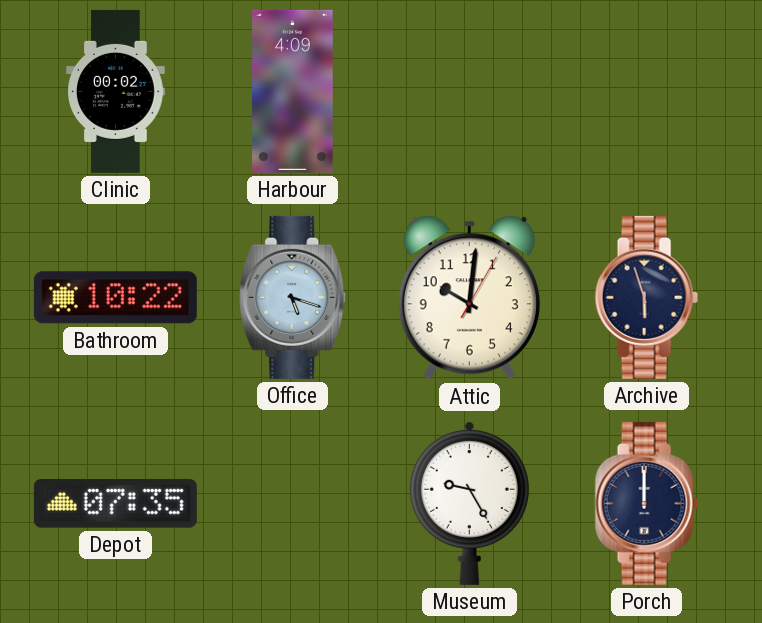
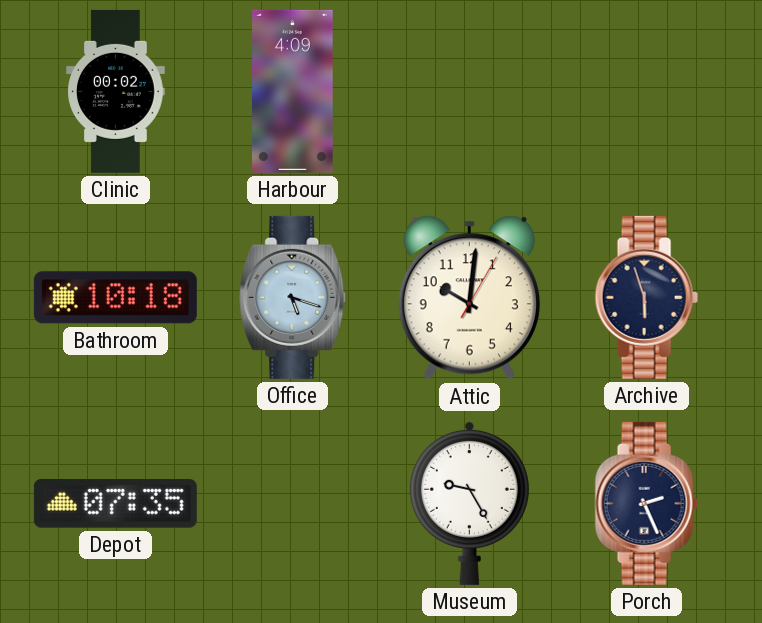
Bathroom: 10:22 -> 10:18
Porch: 12:00 -> 2:26
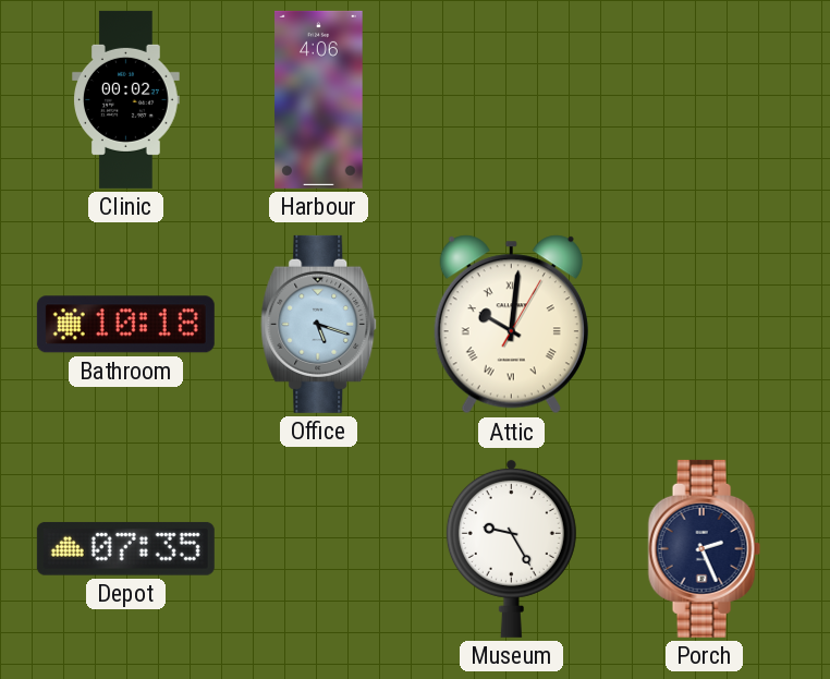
Harbour: 4:09 -> 4:06
Attic numerals: Arabic -> Roman
Archive: 5:57 -> none
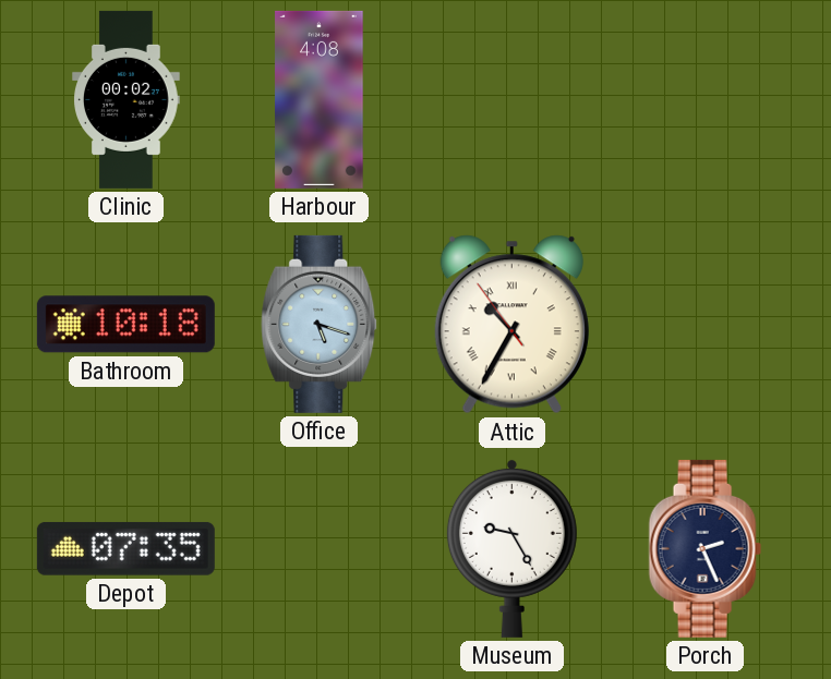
Harbour: 4:06 -> 4:08
Attic: 10:01 -> 10:34
